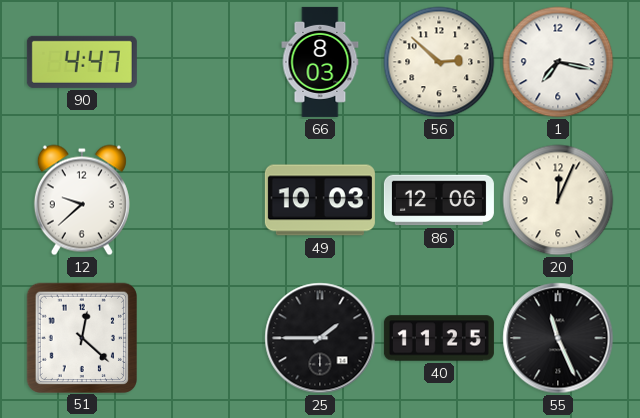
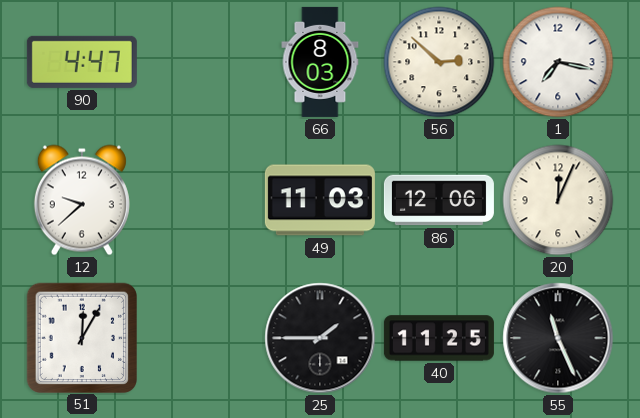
49: 10:03 -> 11:03
51: 12:22 -> 12:05
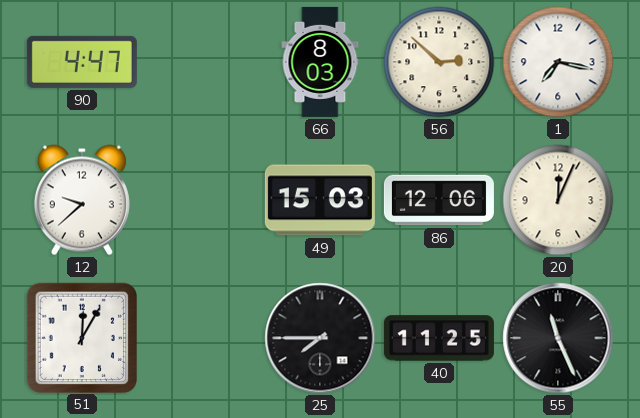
49: 11:03 -> 15:03
25: 1:45 -> 7:45
